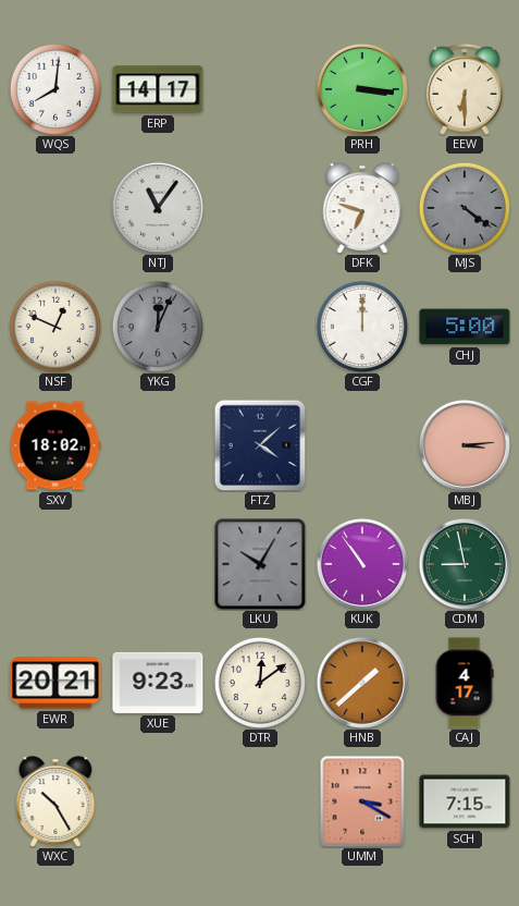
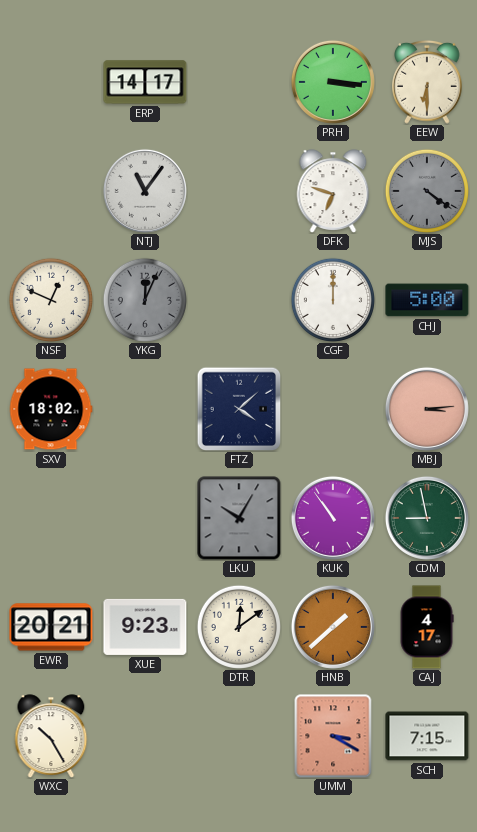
WQS: 8:01 -> none
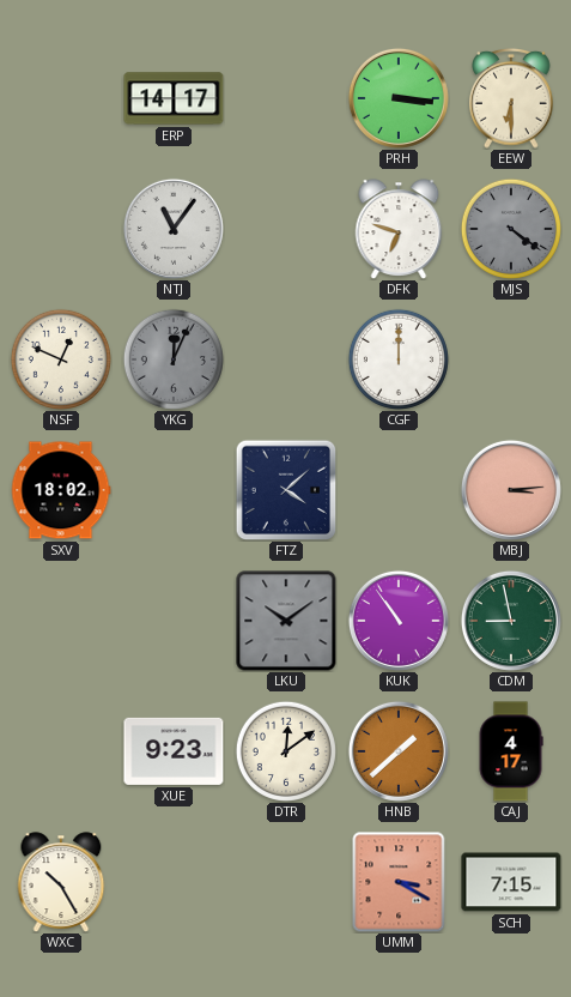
CHJ: 5:00 -> none
LKU: 10:05 -> 10:09
EWR: 20:21 -> none
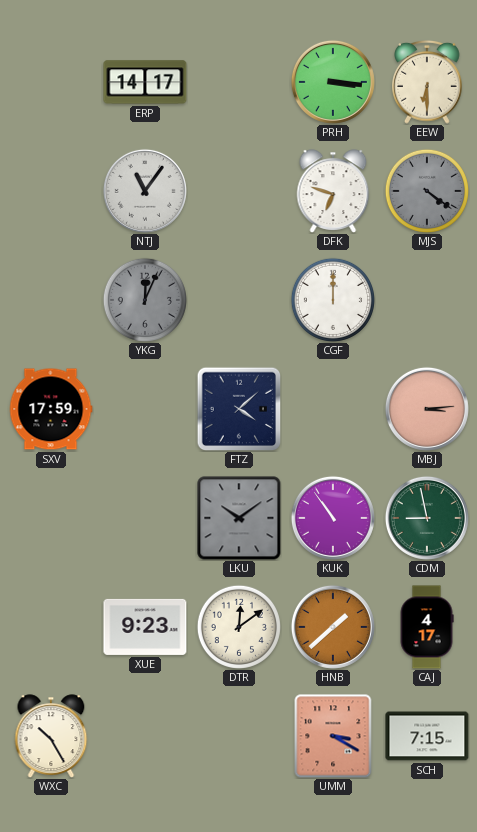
NSF: 12:49 -> none
SXV: 18:02 -> 17:59
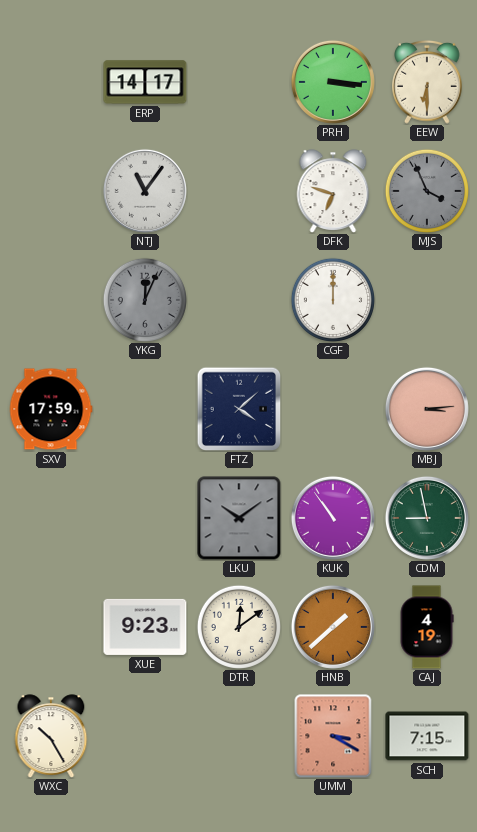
MJS: 4:21 -> 3:56
CAJ: 4:17 -> 4:19
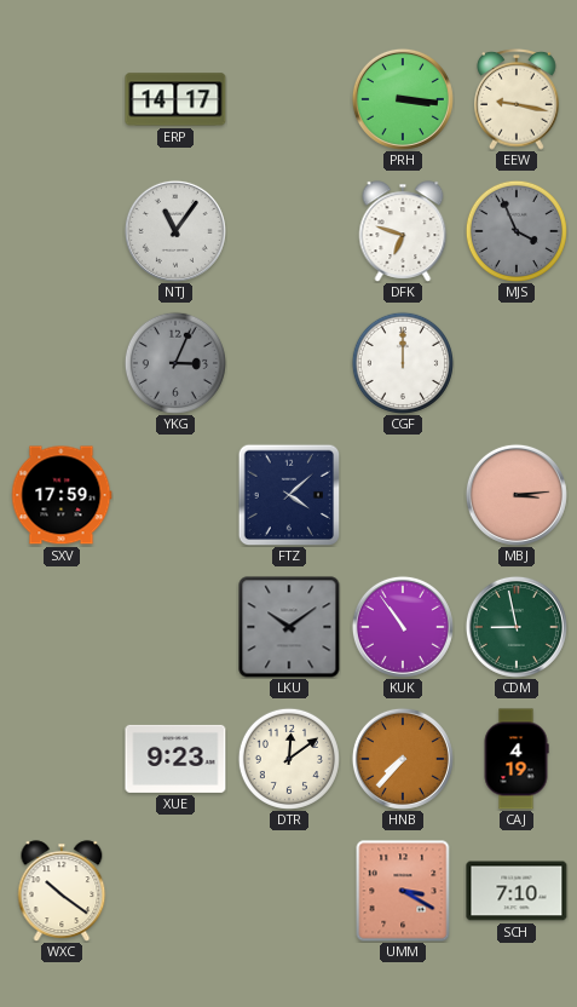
EEW: 6:30 -> 9:17
YKG: 12:04 -> 3:04
HNB: 1:38 -> 7:37
WXC: 10:25 -> 10:21
SCH: 7:15 -> 7:10
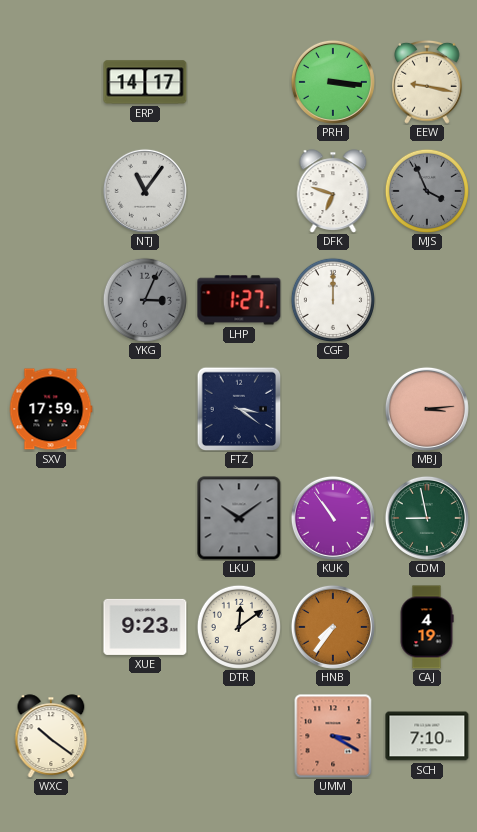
LHP: none -> 1:27
FTZ: 4:08 -> 3:21
HNB: 7:37 -> 7:36
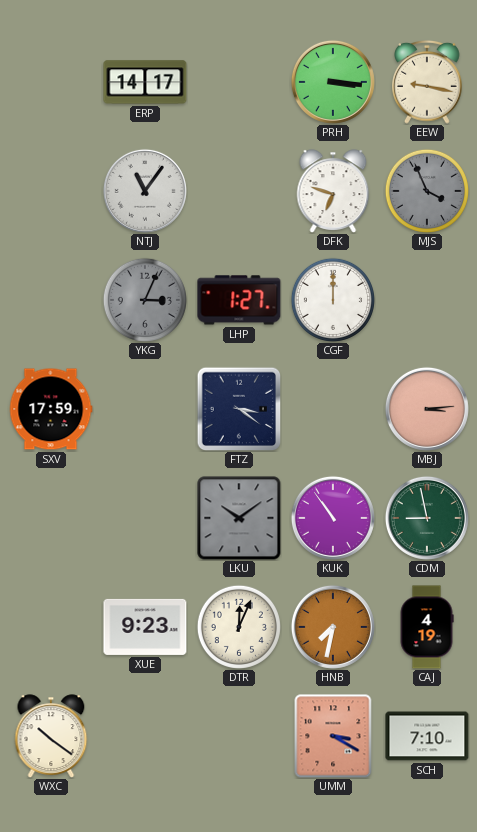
DTR: 12:09 -> 12:04
HNB: 7:36 -> 7:32
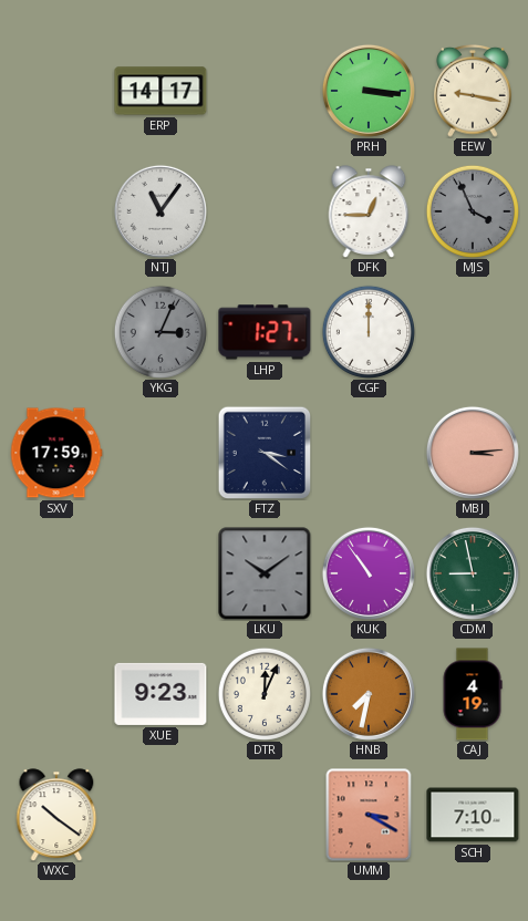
DFK: 6:48 -> 12:45
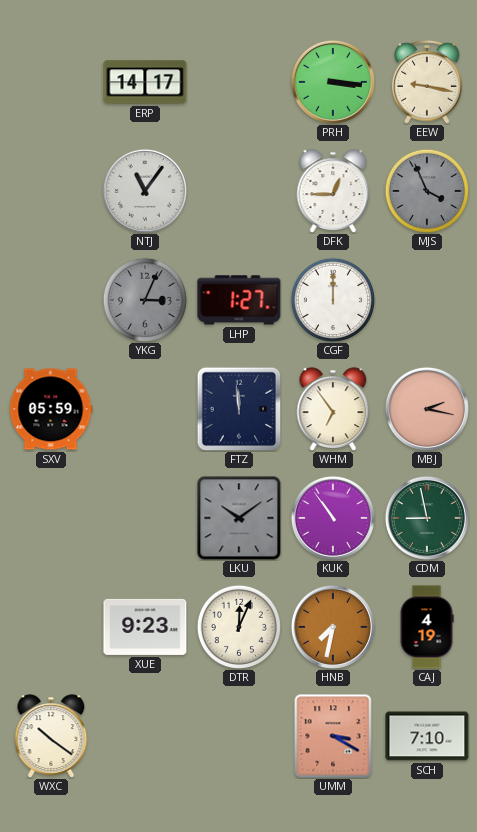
SXV: 17:59 -> 05:59
FTZ: 3:21 -> 11:59
WHM: none -> 6:54
MBJ: 3:14 -> 2:17
